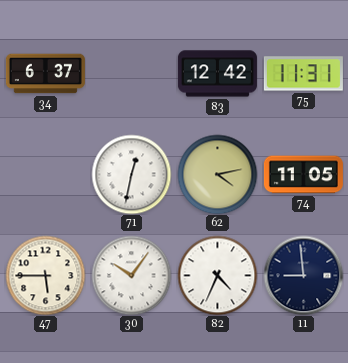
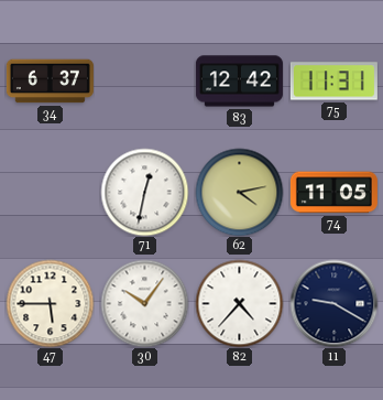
82: 4:34 -> 4:37
11: 8:59 -> 9:20
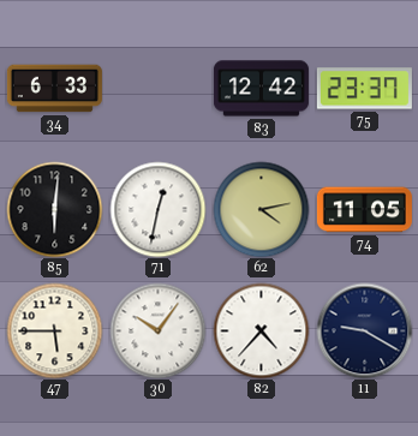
34: 6:37 -> 6:33
75: 11:31 -> 23:37
85: none -> 6:01
